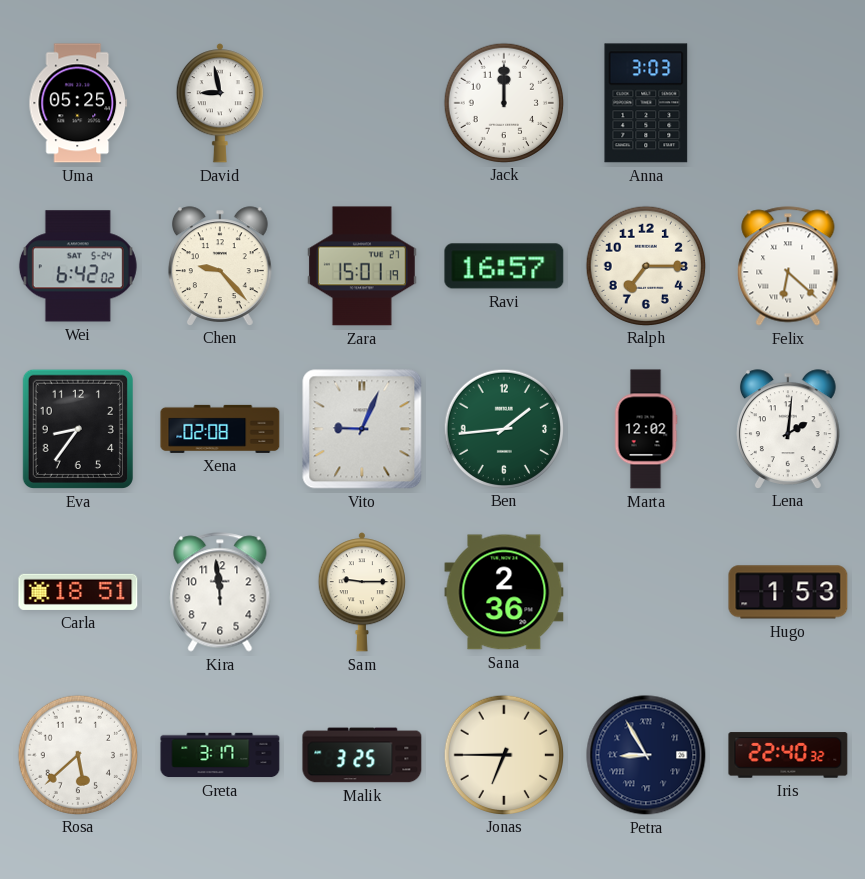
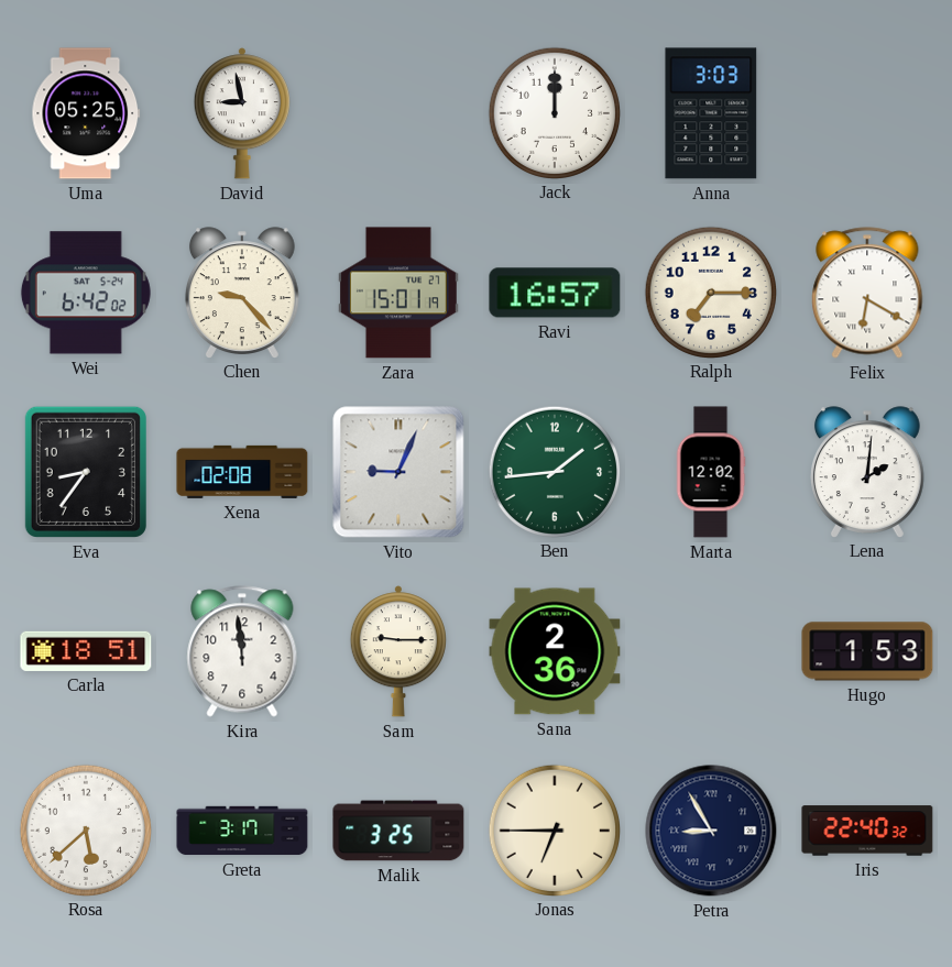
Felix: 6:22 -> 6:20
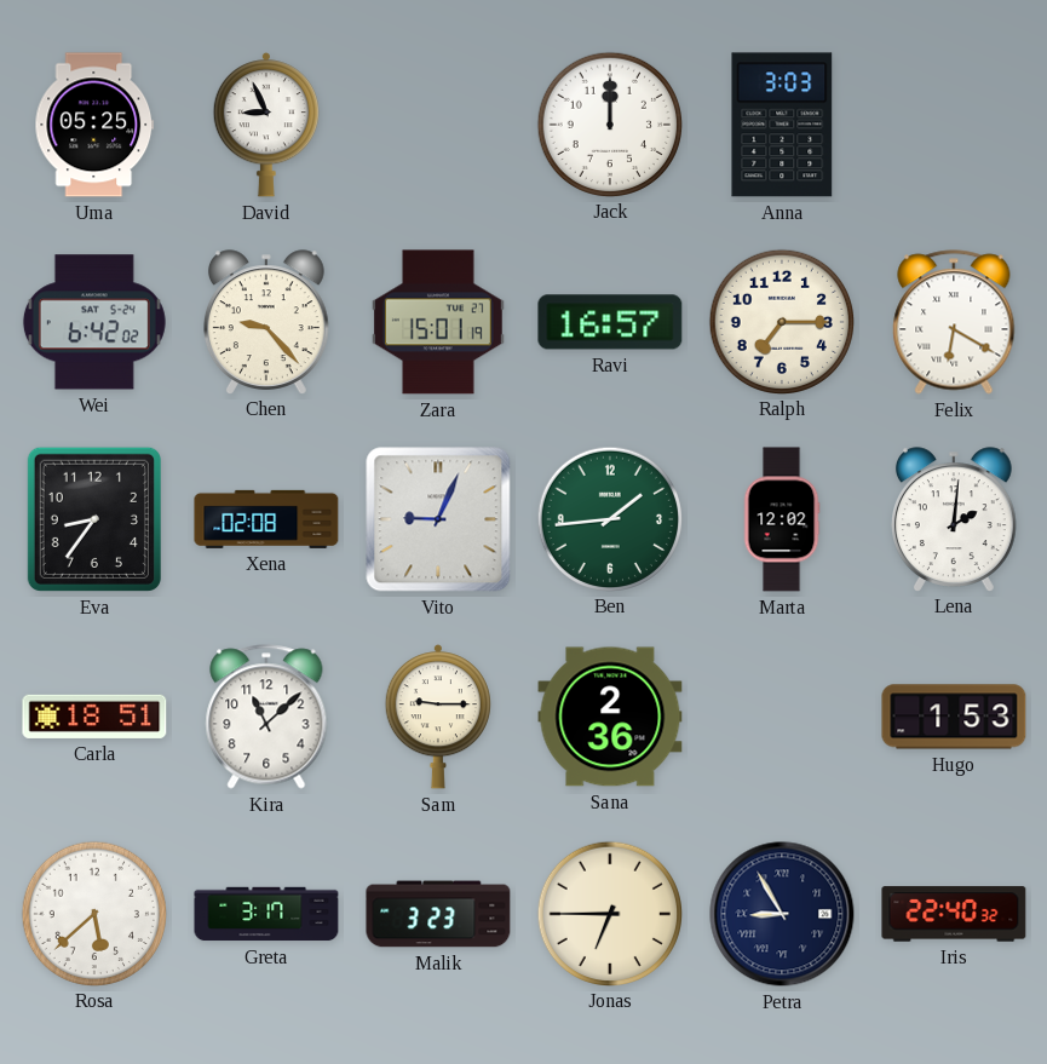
David: 8:58 -> 8:56
Kira: 11:59 -> 11:08
Malik: 3:25 -> 3:23
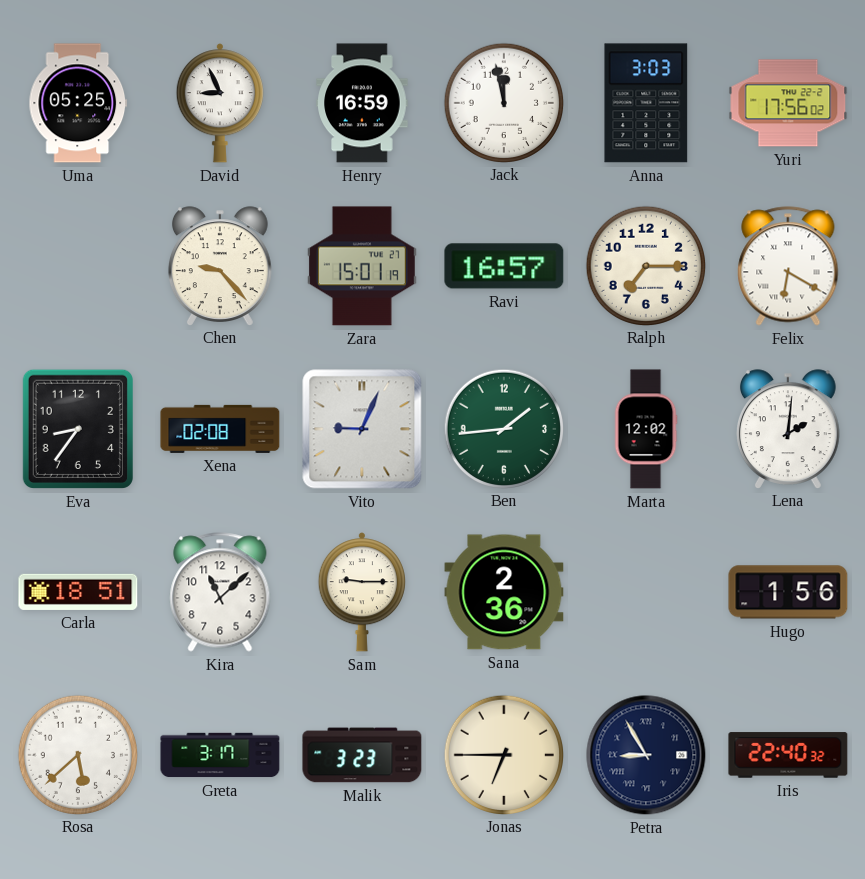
Henry: none -> 16:59
Jack: 12:00 -> 11:58
Yuri: none -> 17:56
Wei: 6:42 -> none
Hugo: 1:53 -> 1:56
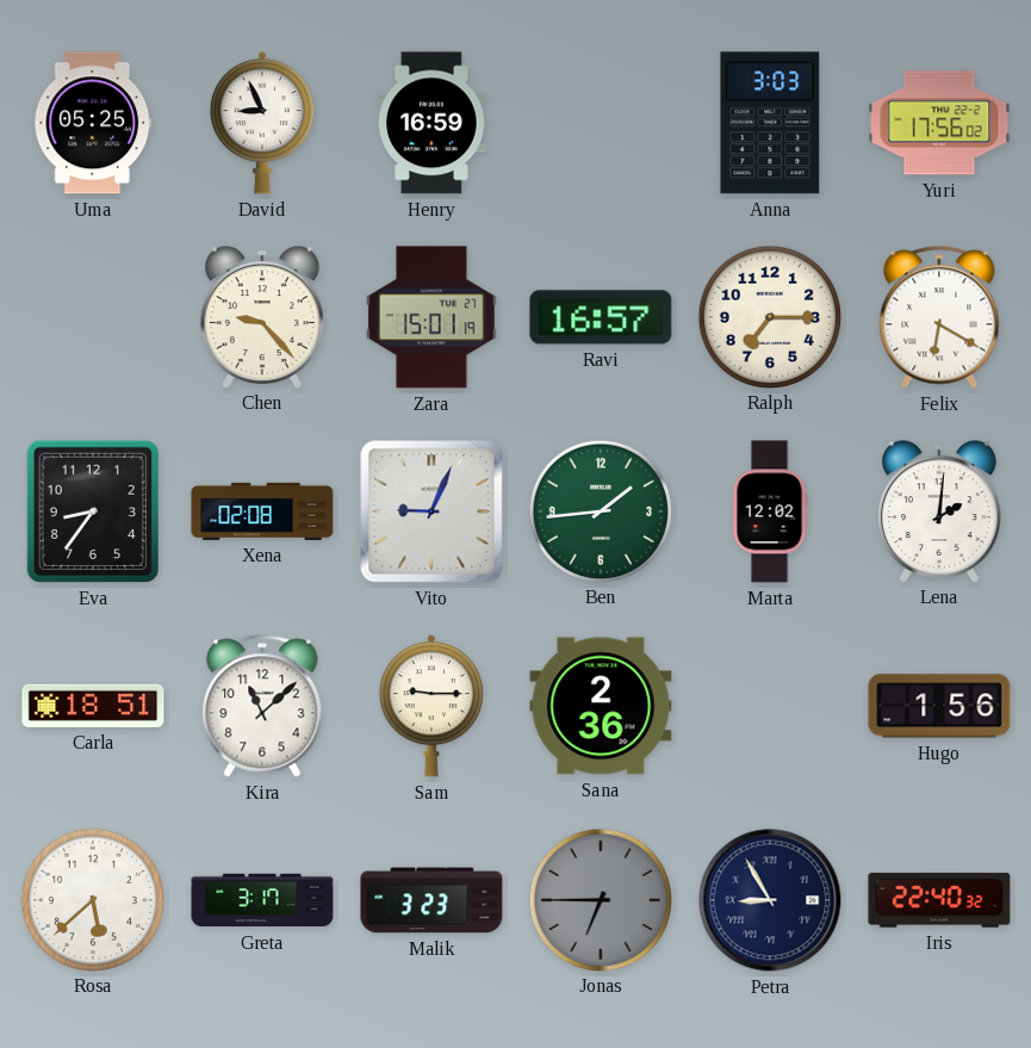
Jack: 11:58 -> none
Jonas dial: cream -> grey
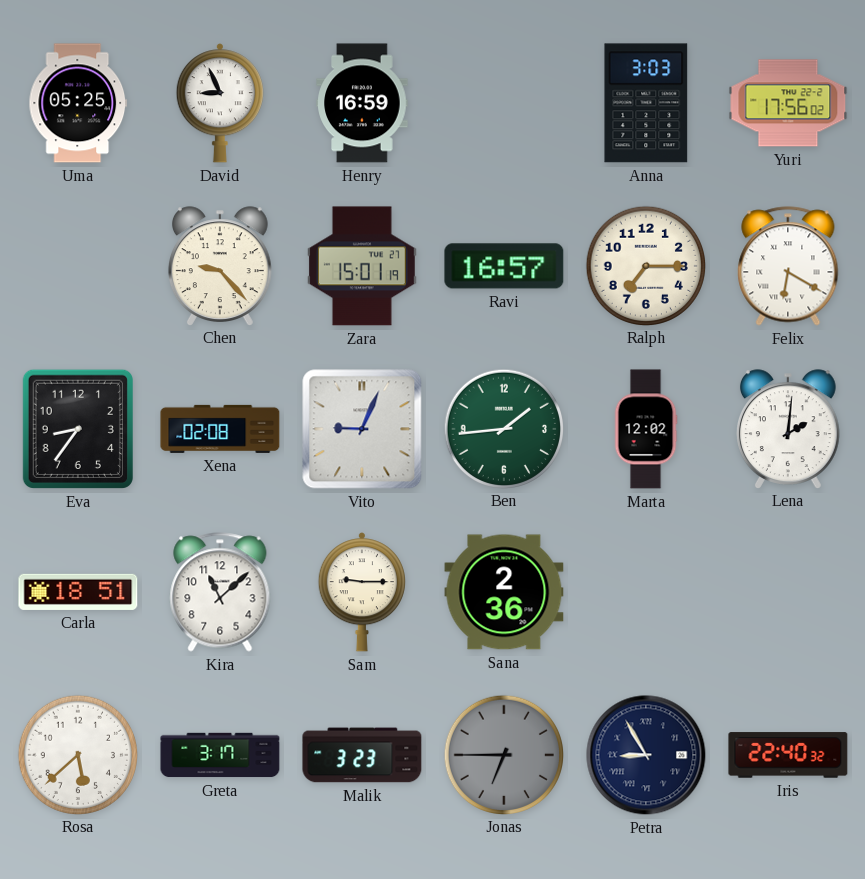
Hugo: 1:56 -> none
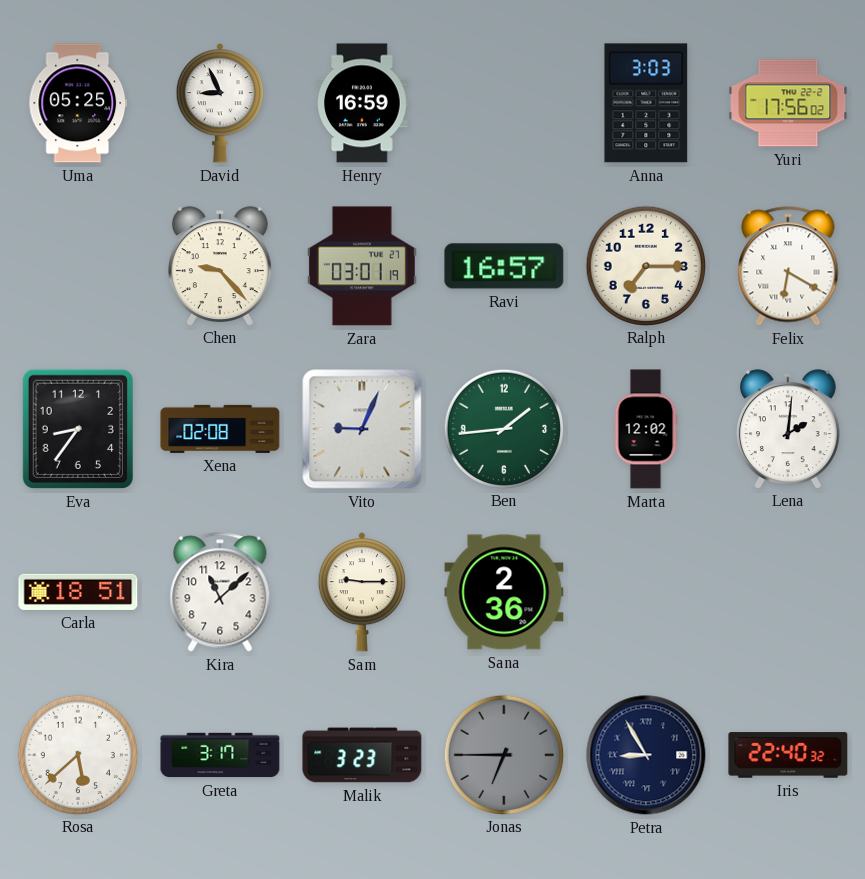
Zara: 15:01 -> 03:01
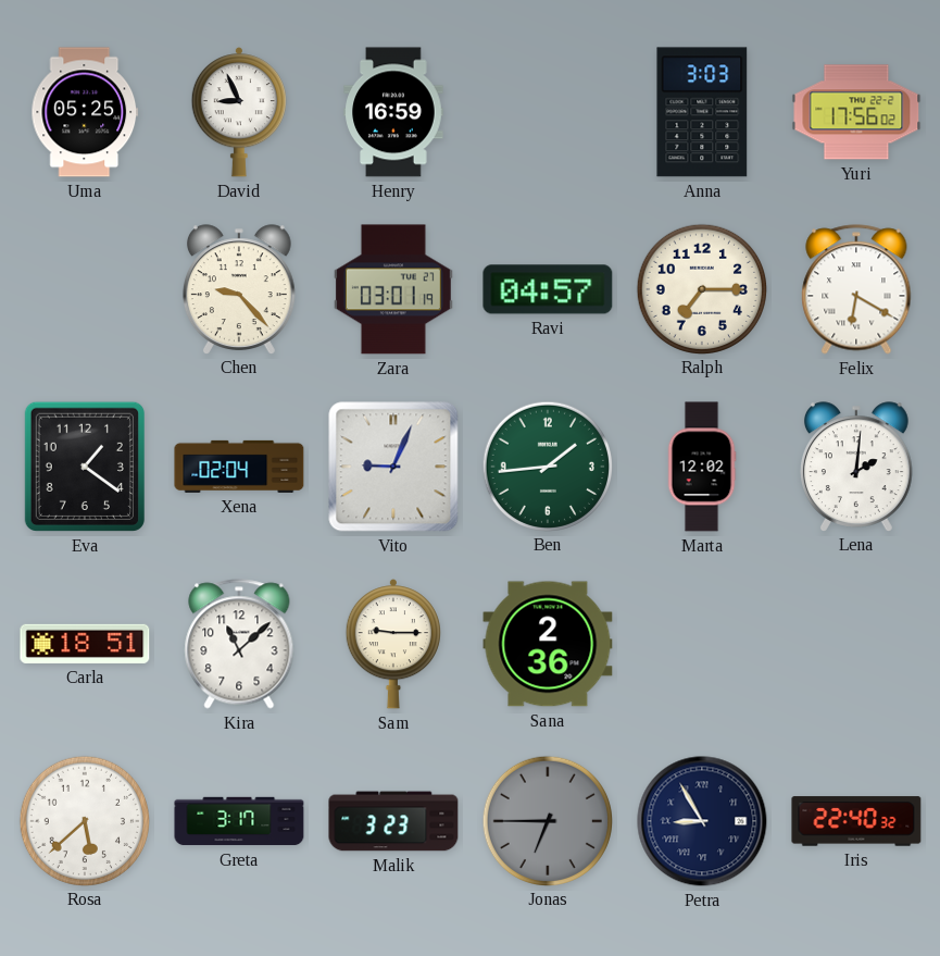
Ravi: 16:57 -> 04:57
Eva: 8:36 -> 1:21
Xena: 02:08 -> 02:04
